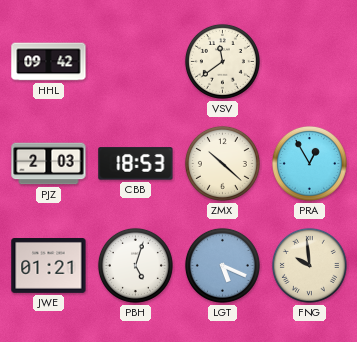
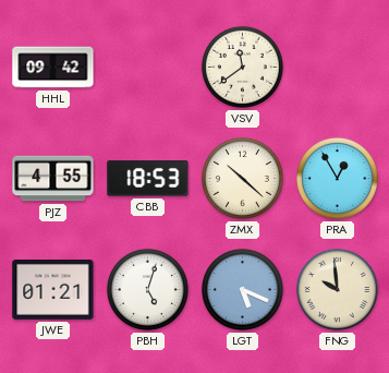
PJZ: 2:03 -> 4:55
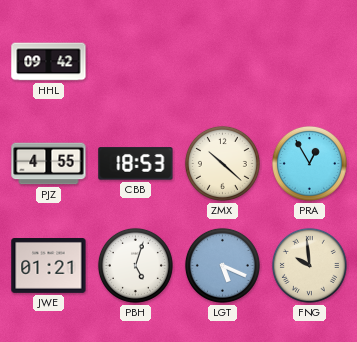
VSV: 11:39 -> none
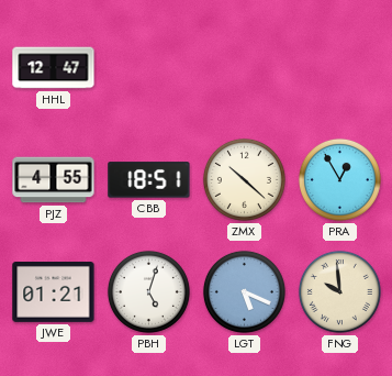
HHL: 09:42 -> 12:47
CBB: 18:53 -> 18:51
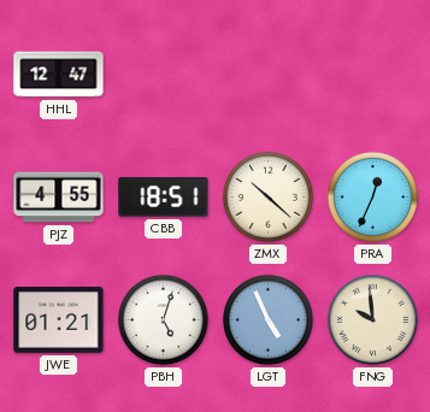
PRA: 12:55 -> 12:34
LGT: 5:19 -> 4:56
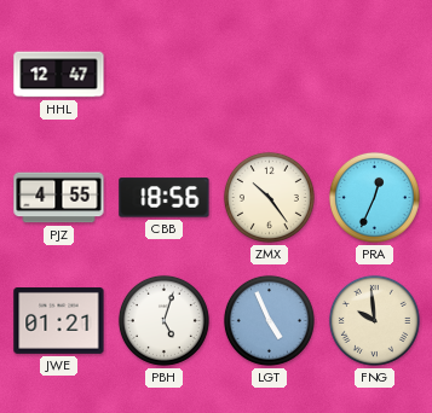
CBB: 18:51 -> 18:56
ZMX: 10:22 -> 10:24
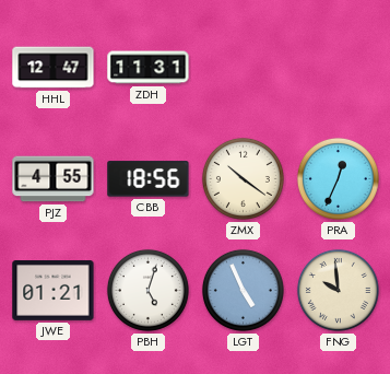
ZDH: none -> 11:31
ZMX: 10:24 -> 10:21
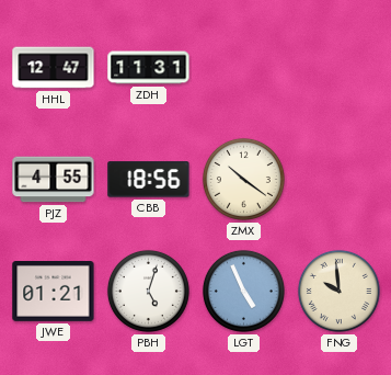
PRA: 12:34 -> none
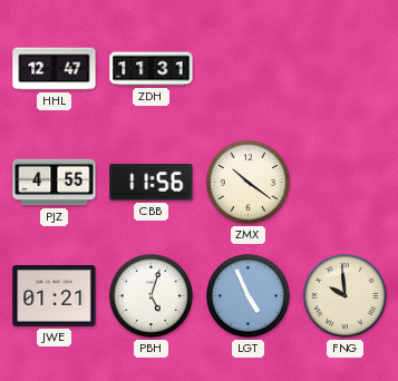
CBB: 18:56 -> 11:56
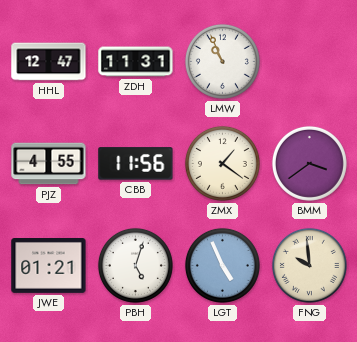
LMW: none -> 10:56
ZMX: 10:21 -> 1:21
BMM: none -> 3:39
